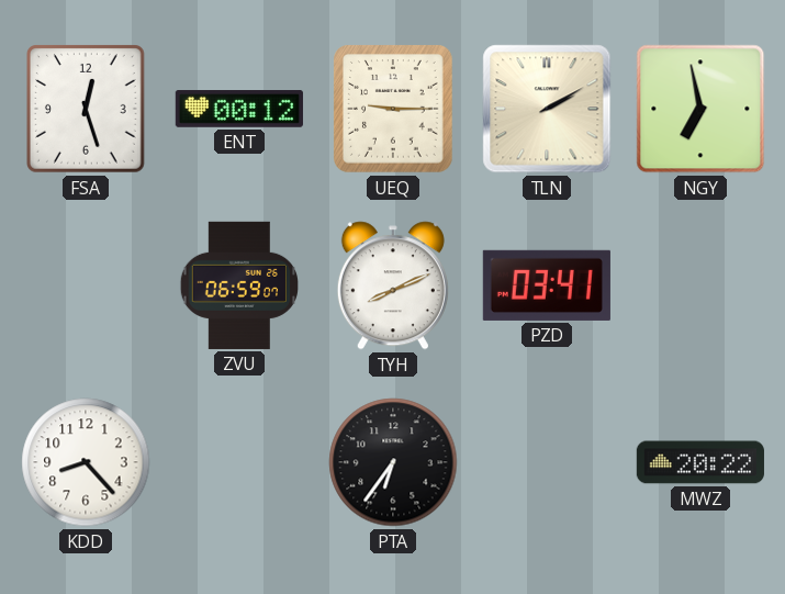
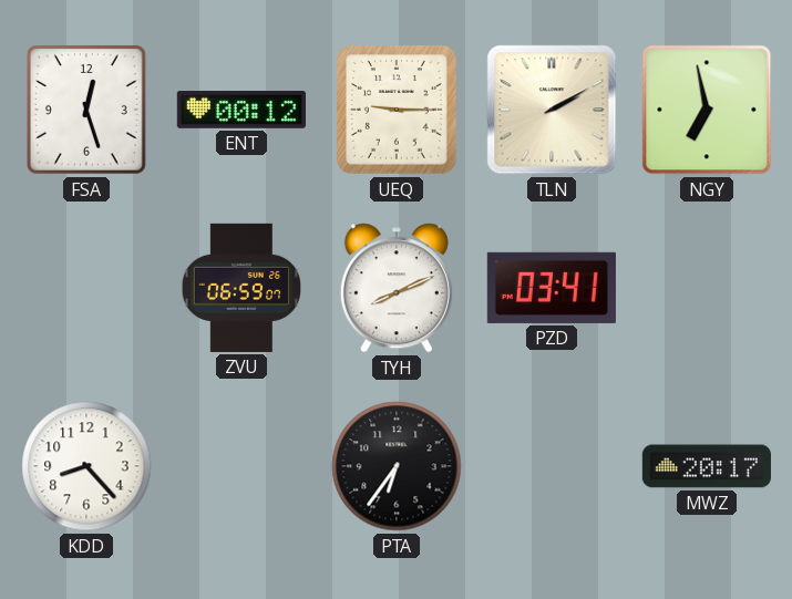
MWZ: 20:22 -> 20:17
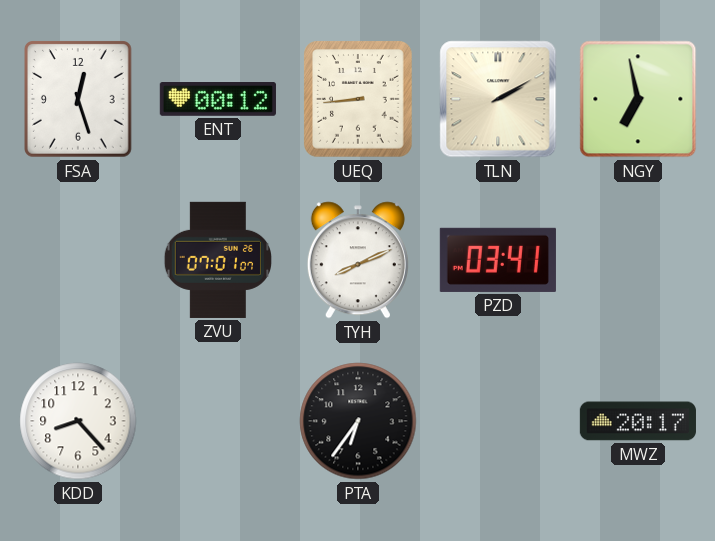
UEQ: 9:15 -> 8:44
ZVU: 06:59 -> 07:01
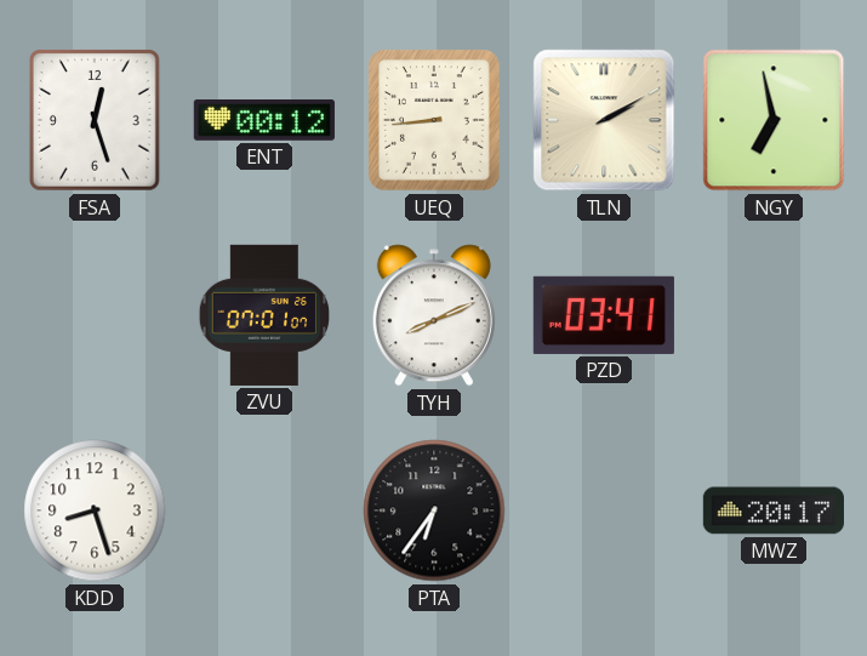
KDD: 8:23 -> 8:27
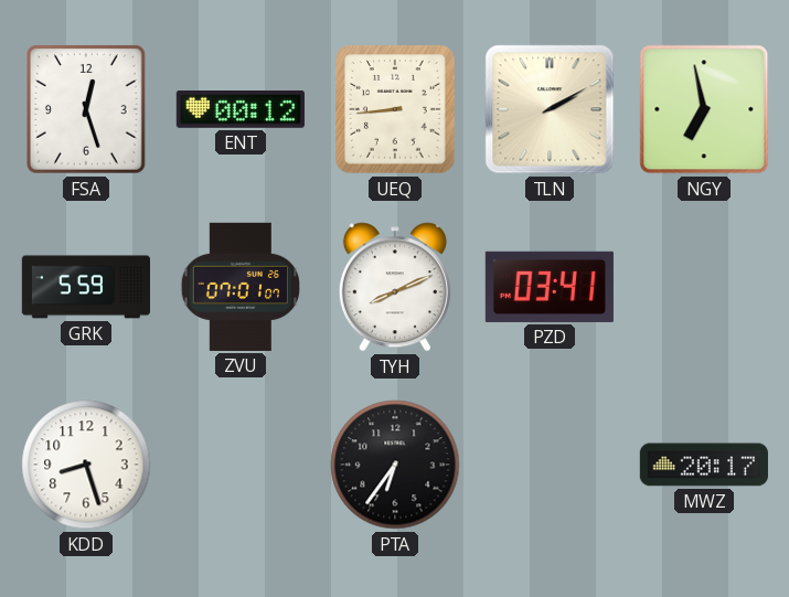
GRK: none -> 5:59
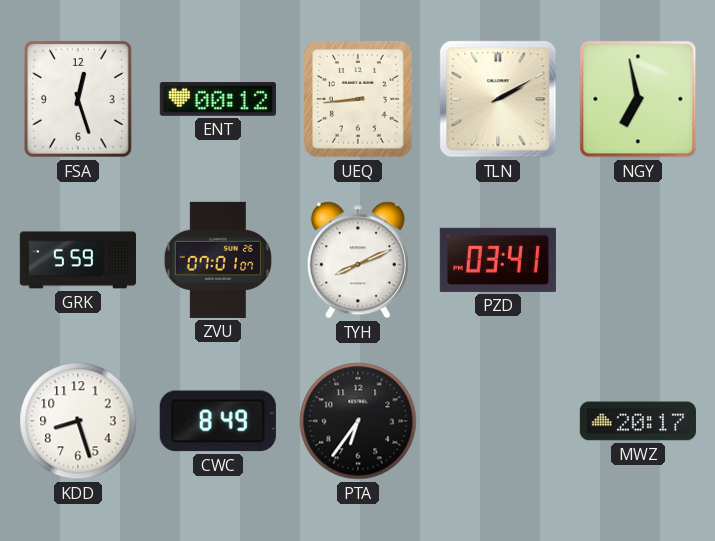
CWC: none -> 8:49
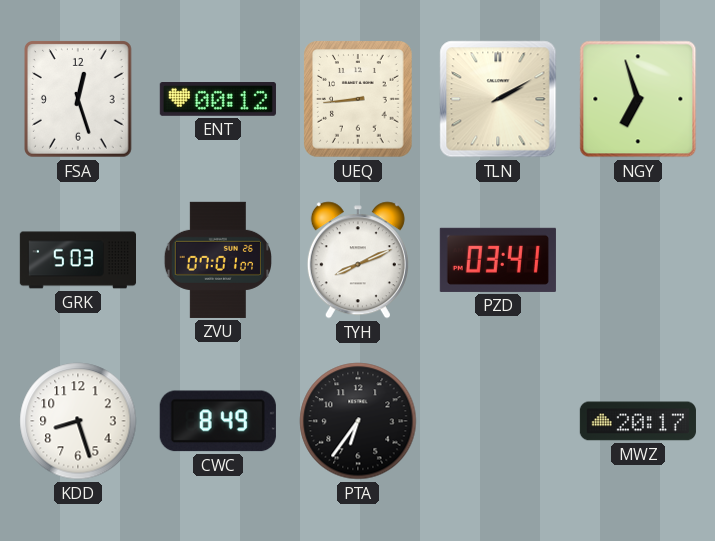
NGY: 6:58 -> 6:57
GRK: 5:59 -> 5:03
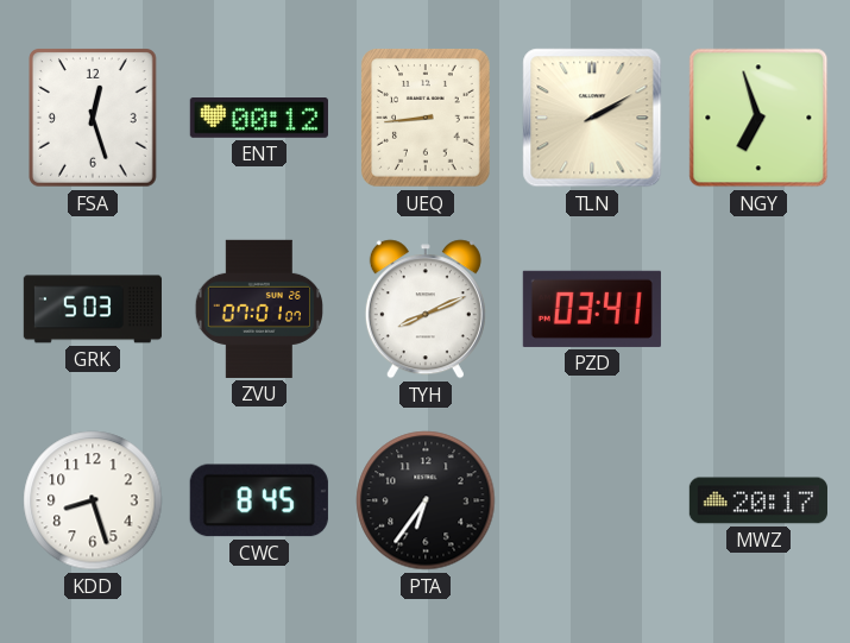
CWC: 8:49 -> 8:45
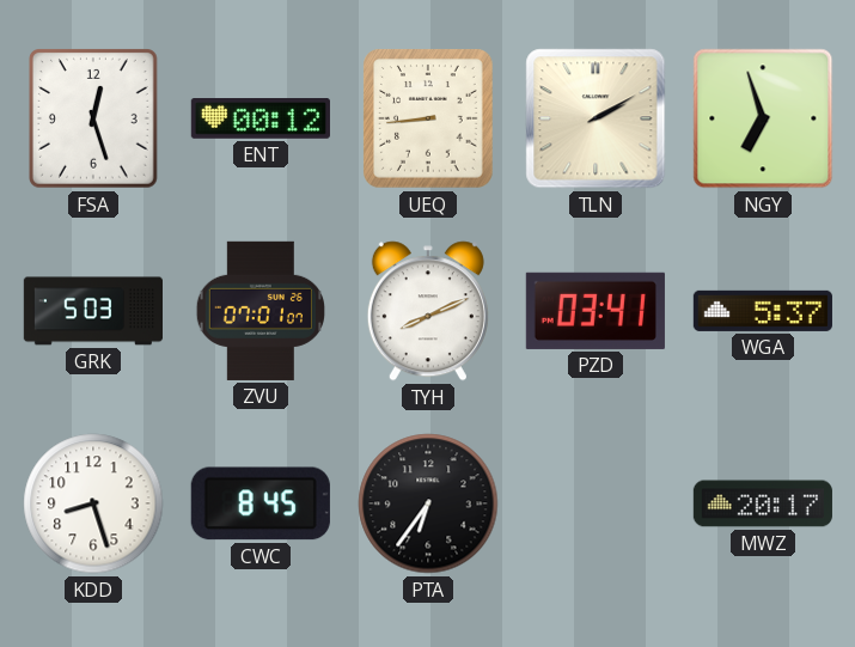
WGA: none -> 5:37
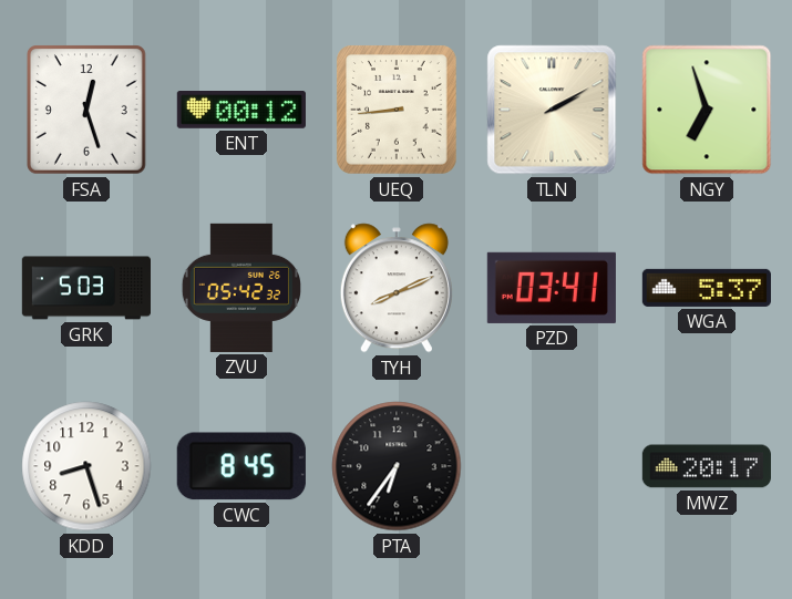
ZVU: 07:01 -> 05:42
